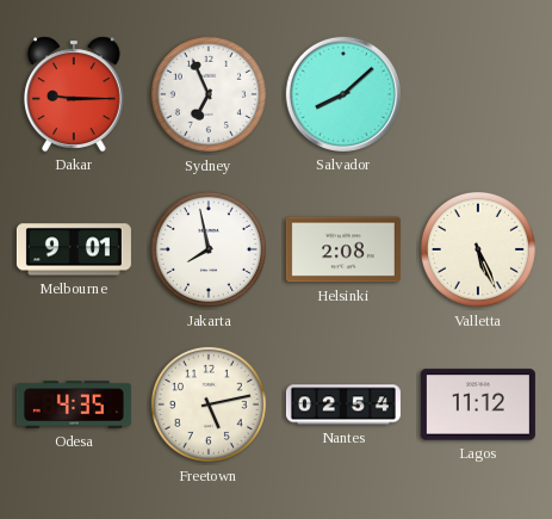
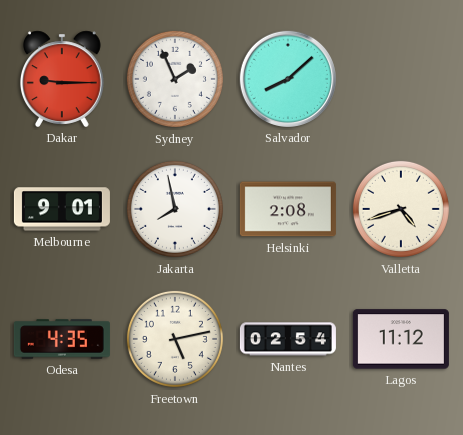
Sydney: 6:56 -> 1:56
Valletta: 5:26 -> 4:42
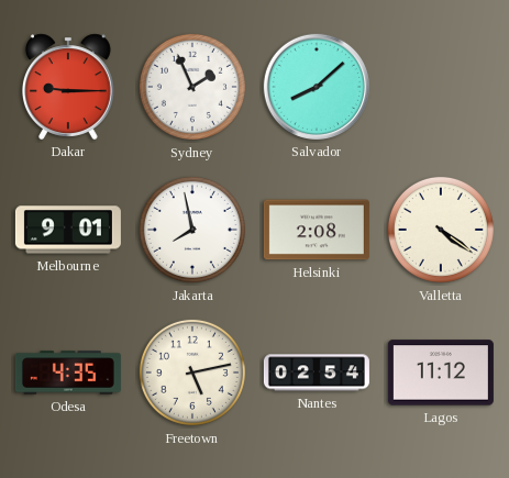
Valletta: 4:42 -> 4:21
